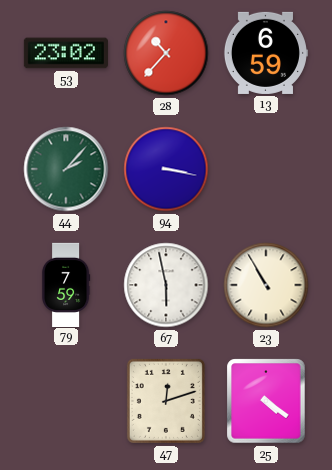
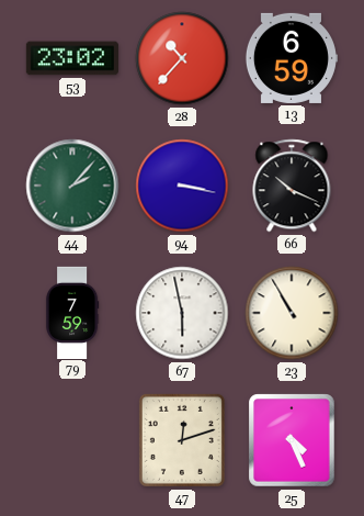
66: none -> 10:19
25: 4:21 -> 4:26
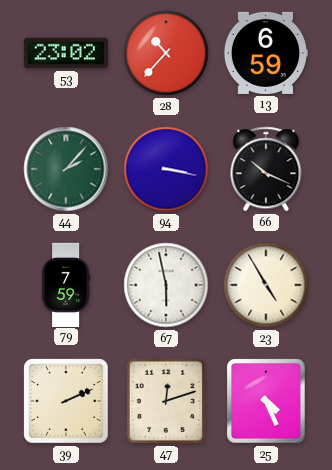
23: 10:55 -> 4:55
39: none -> 2:11
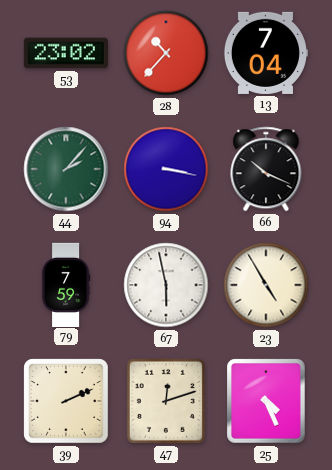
13: 6:59 -> 7:04
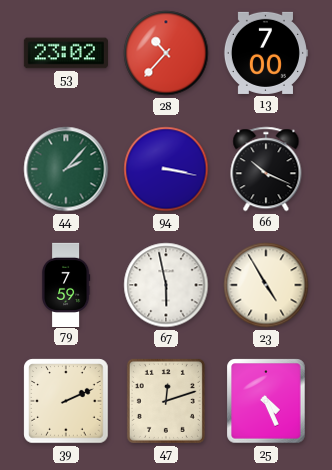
13: 7:04 -> 7:00
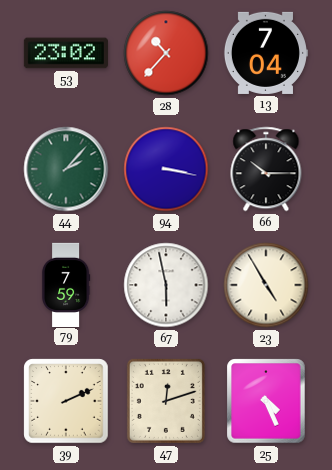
13: 7:00 -> 7:04
66: 10:19 -> 10:15
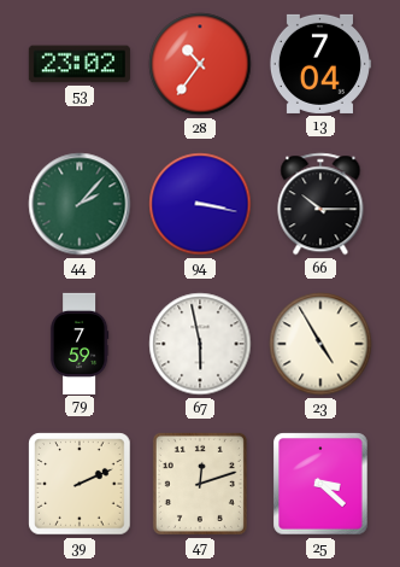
28: 10:37 -> 10:36
25: 4:26 -> 3:22
